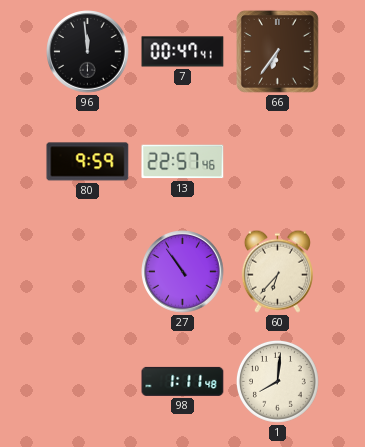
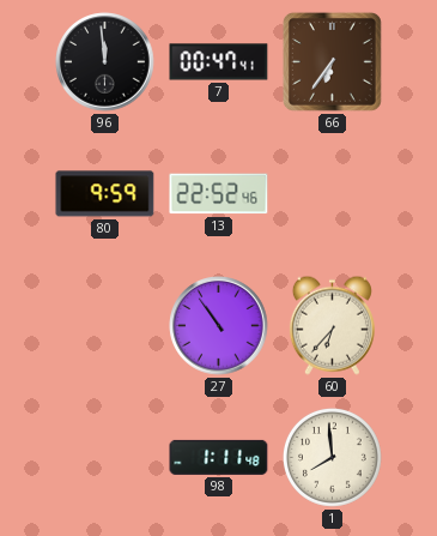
13: 22:57 -> 22:52
1: 8:01 -> 7:59
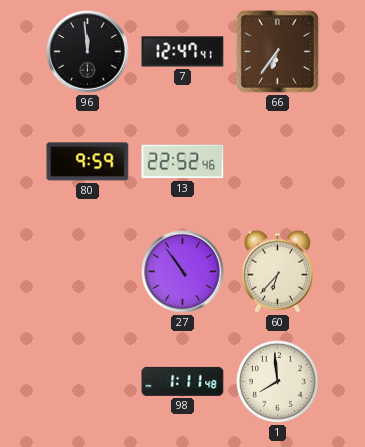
7: 00:47 -> 12:47
